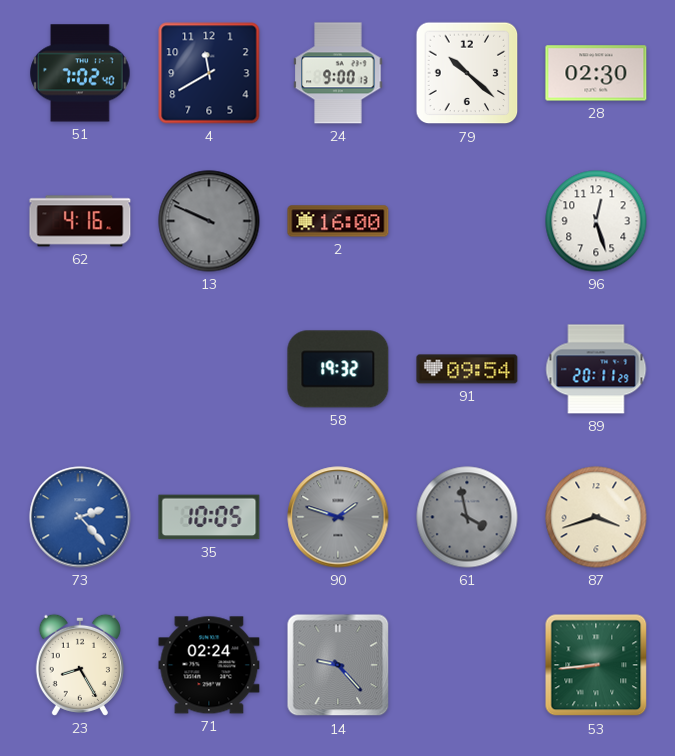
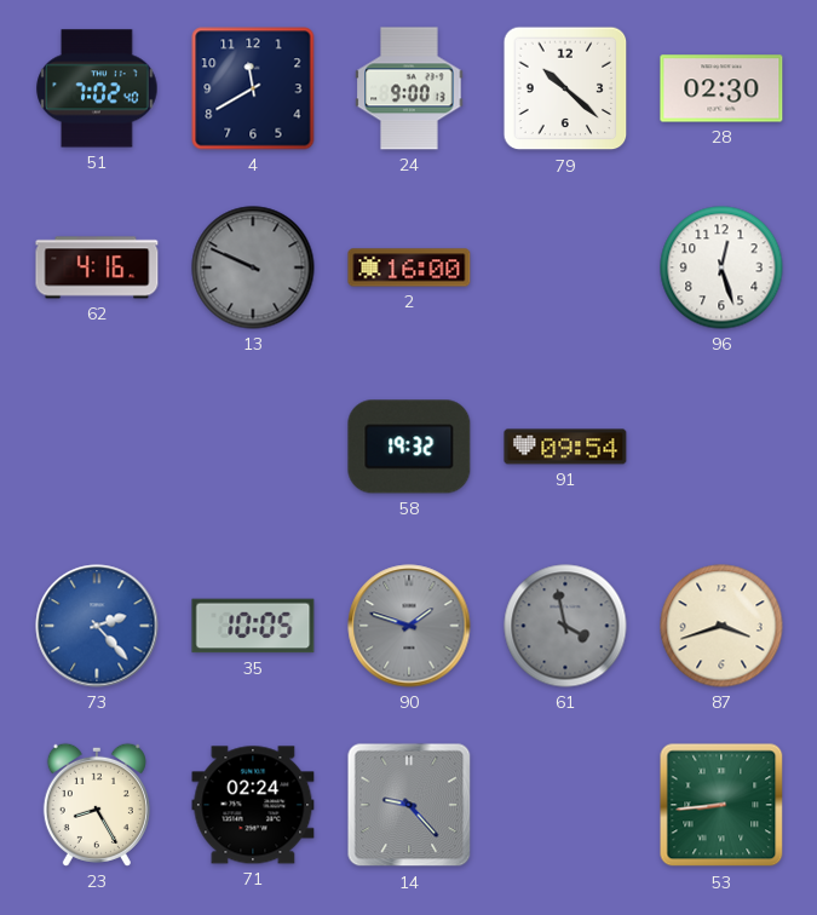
89: 20:11 -> none
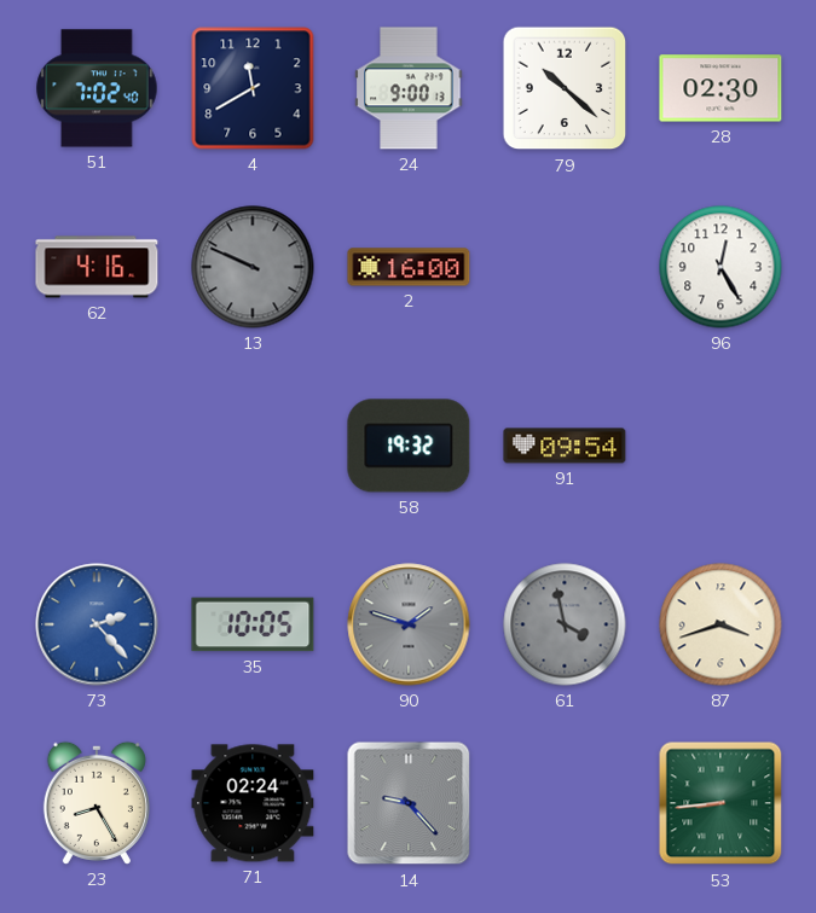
96: 12:27 -> 12:25
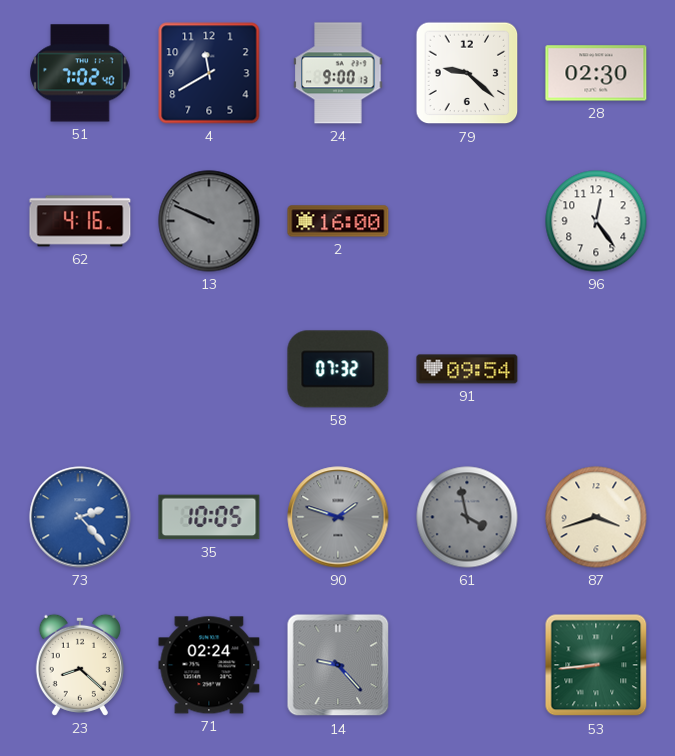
79: 10:22 -> 9:22
96: 12:25 -> 12:24
58: 19:32 -> 07:32
23: 8:25 -> 8:22
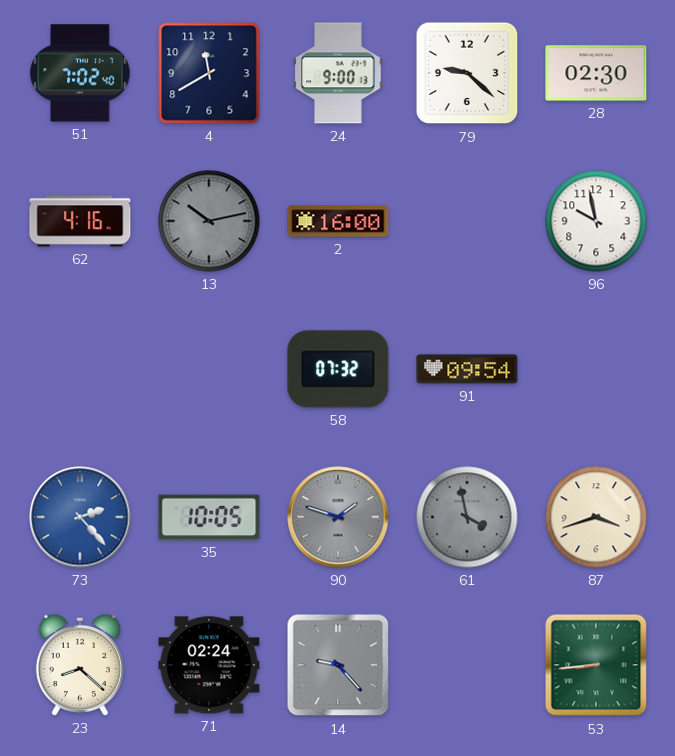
13: 9:49 -> 10:13
96: 12:24 -> 9:58
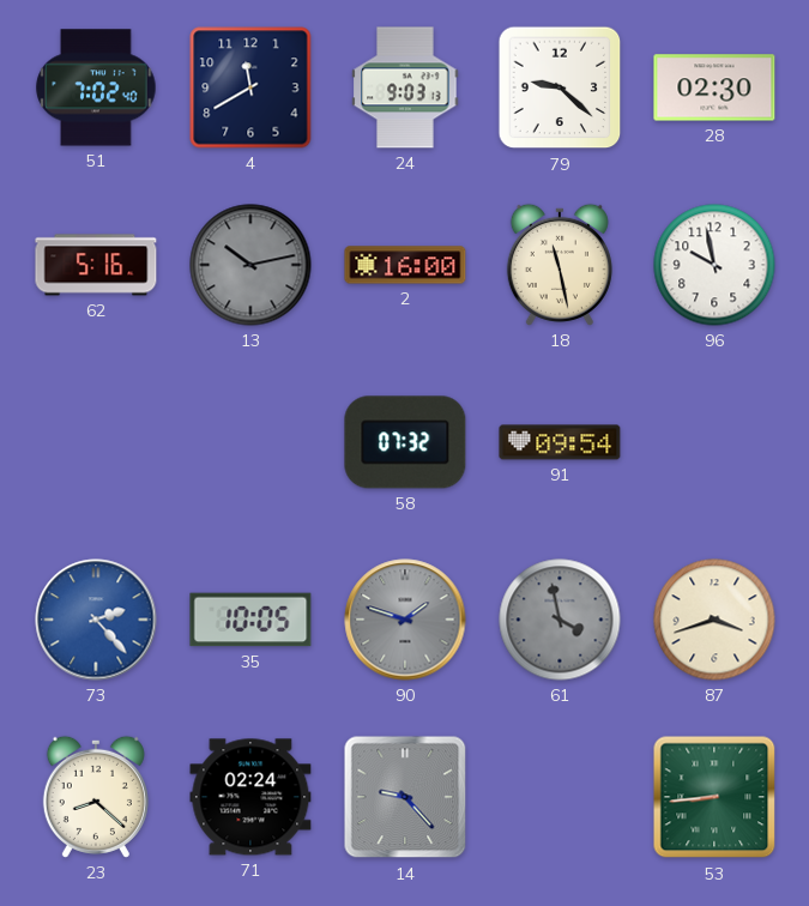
24: 9:00 -> 9:03
62: 4:16 -> 5:16
18: none -> 11:28
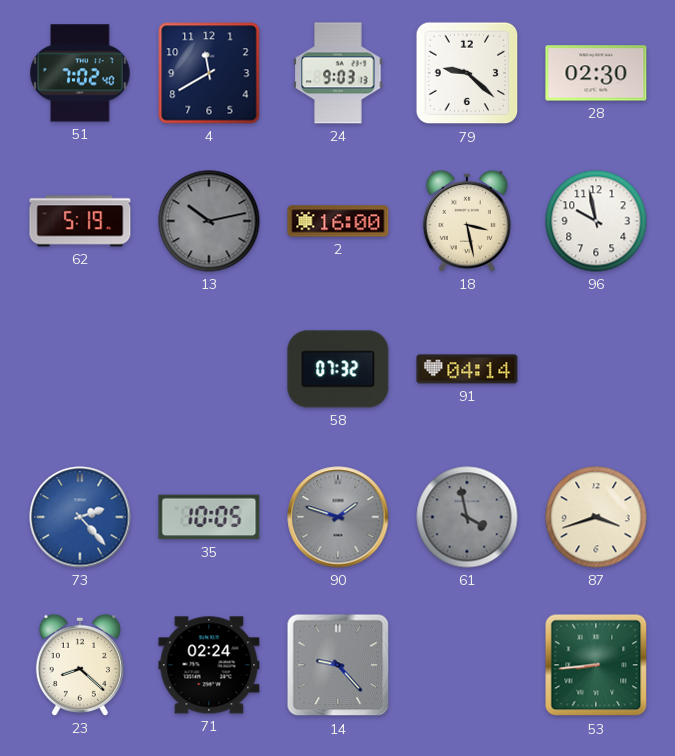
62: 5:16 -> 5:19
18: 11:28 -> 3:28
91: 09:54 -> 04:14
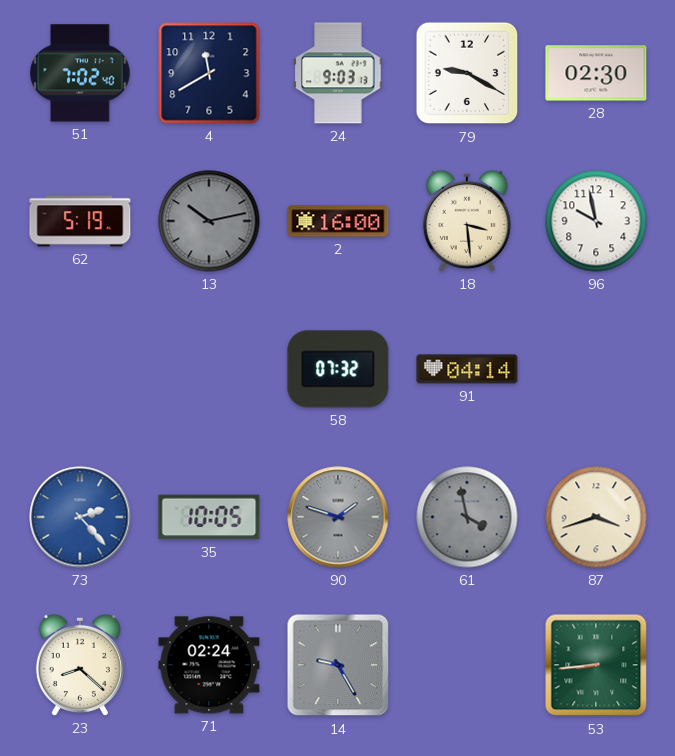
79: 9:22 -> 9:20
18: 3:28 -> 3:29
14: 9:23 -> 9:25
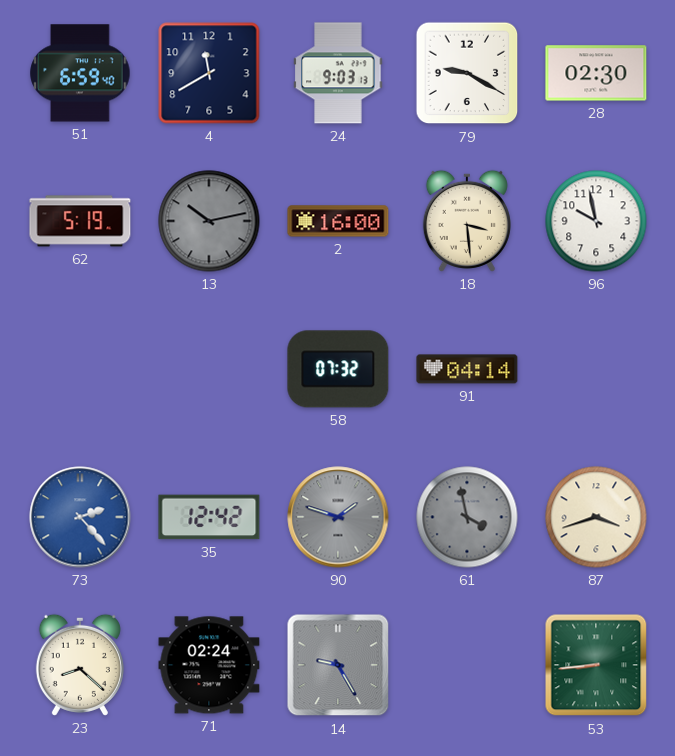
51: 7:02 -> 6:59
35: 10:05 -> 12:42
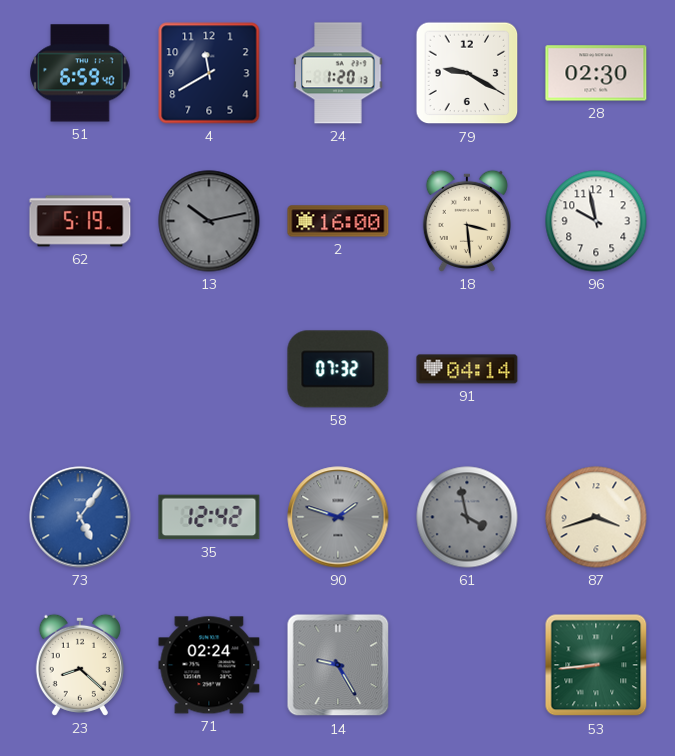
24: 9:03 -> 1:20
73: 2:23 -> 5:06
